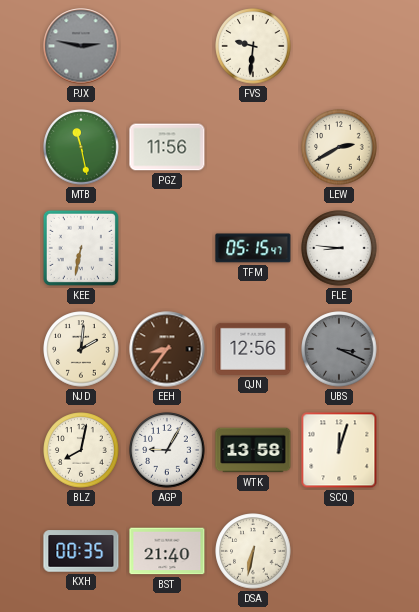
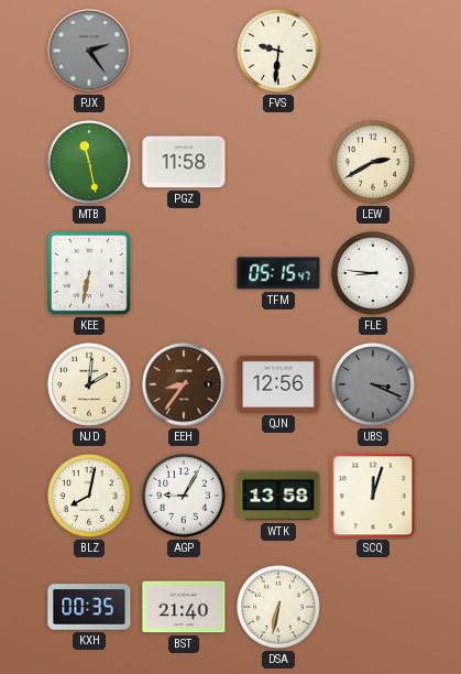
PJX: 2:47 -> 2:24
PGZ: 11:56 -> 11:58
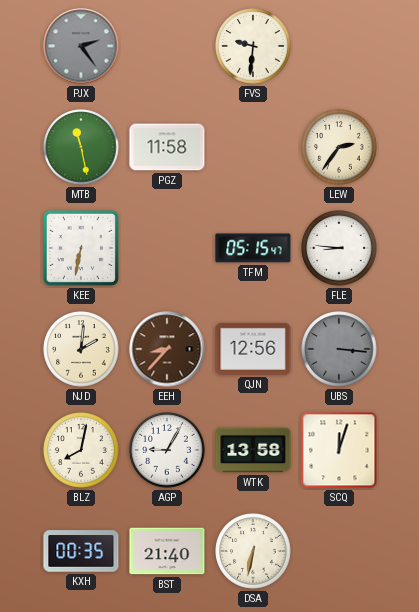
LEW: 2:40 -> 2:36
EEH: 8:36 -> 8:37
UBS: 3:19 -> 3:16
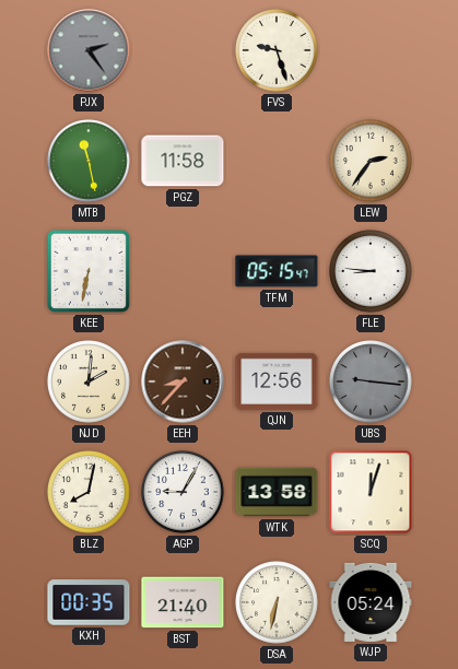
FVS: 9:31 -> 9:27
UBS: 3:16 -> 9:16
WJP: none -> 05:24
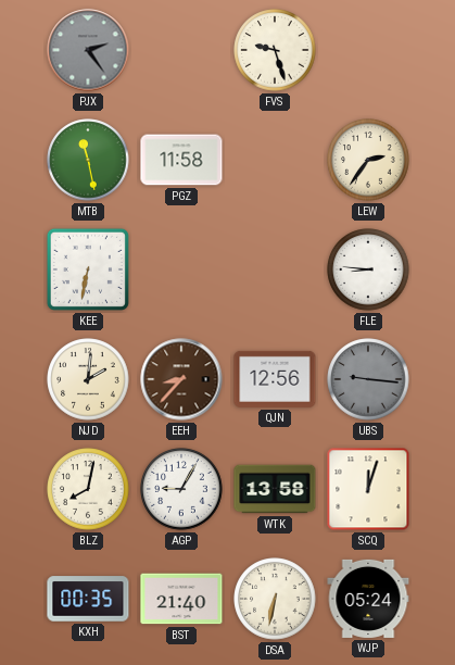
TFM: 05:15 -> none
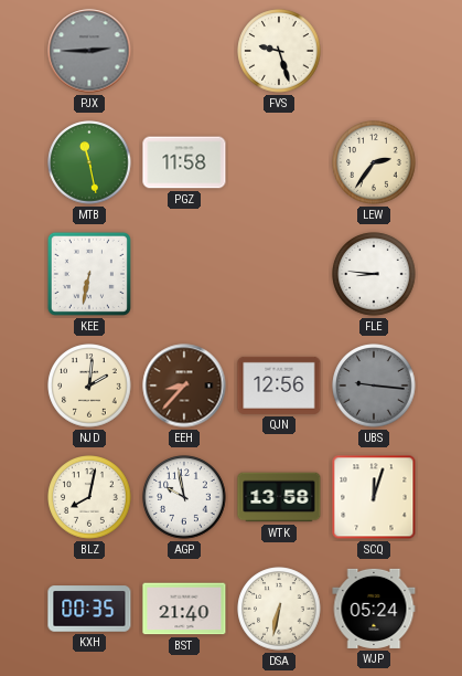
PJX: 2:24 -> 2:45
AGP: 9:05 -> 9:58
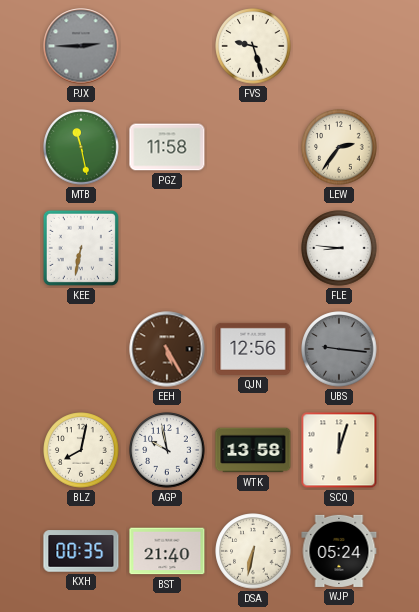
NJD: 2:01 -> none
EEH: 8:37 -> 5:25
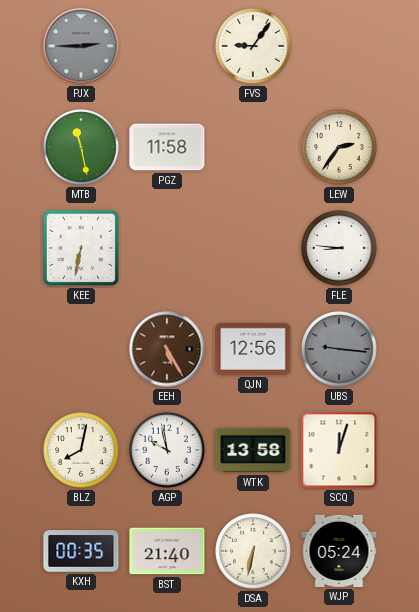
FVS: 9:27 -> 9:06
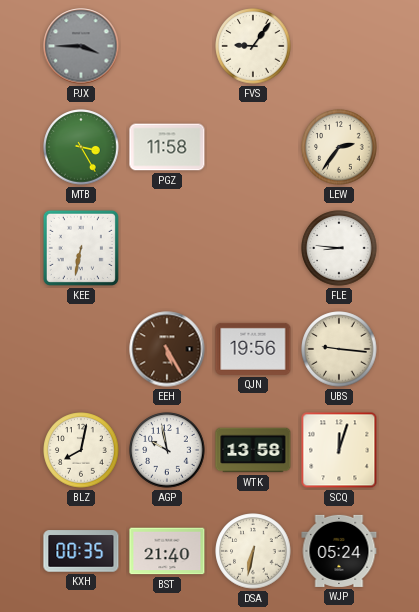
PJX: 2:45 -> 3:45
MTB: 11:28 -> 3:25
QJN: 12:56 -> 19:56
UBS dial: grey -> cream
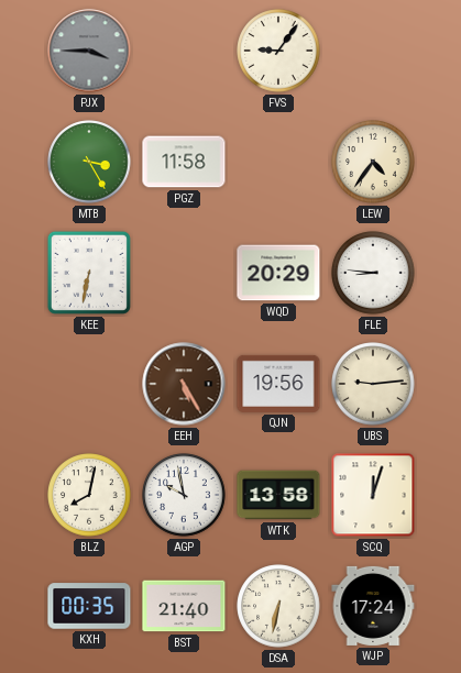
LEW: 2:36 -> 4:36
WQD: none -> 20:29
UBS: 9:16 -> 9:14
WJP: 05:24 -> 17:24
